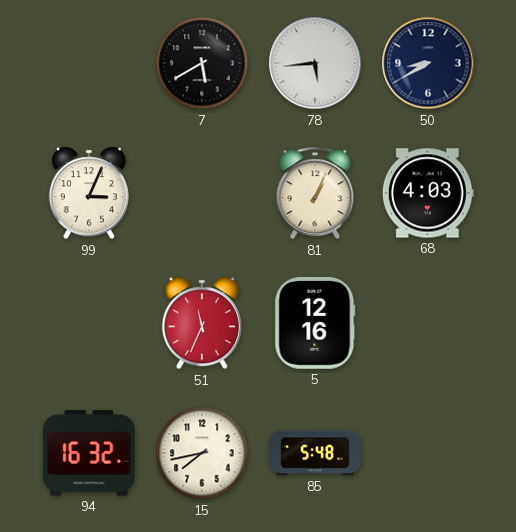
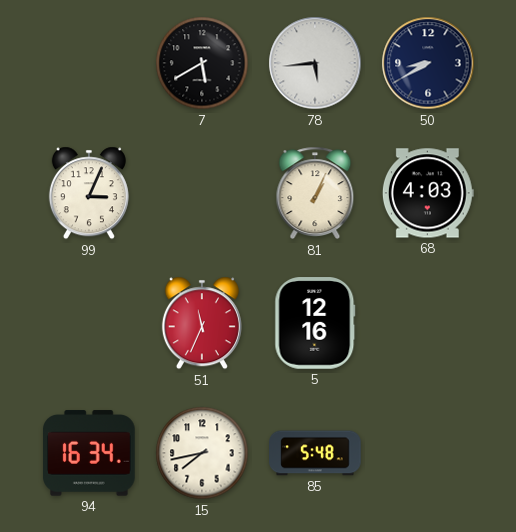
94: 16:32 -> 16:34
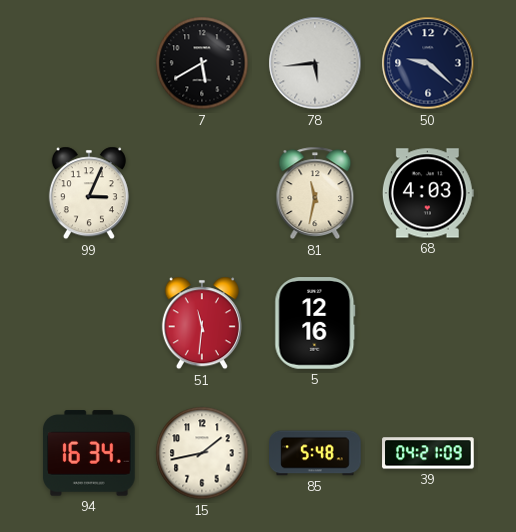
50: 8:40 -> 9:22
81: 1:04 -> 11:32
51: 11:34 -> 11:31
15: 7:43 -> 1:43
39: none -> 04:21
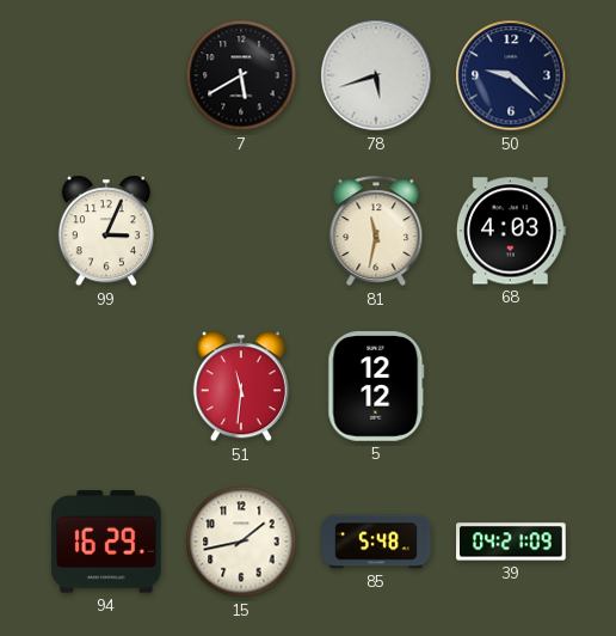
78: 5:44 -> 5:42
5: 12:16 -> 12:12
94: 16:34 -> 16:29
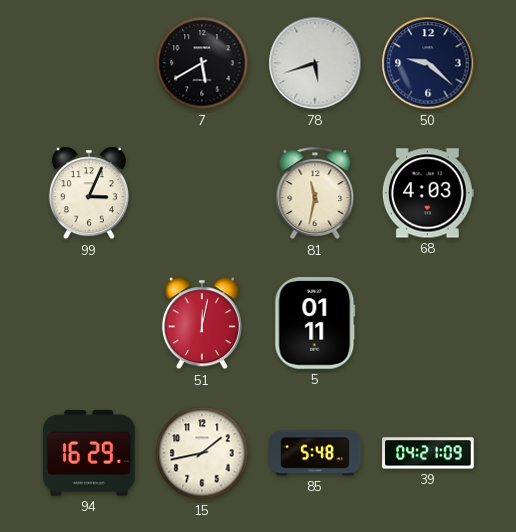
51: 11:31 -> 12:02
5: 12:12 -> 01:11
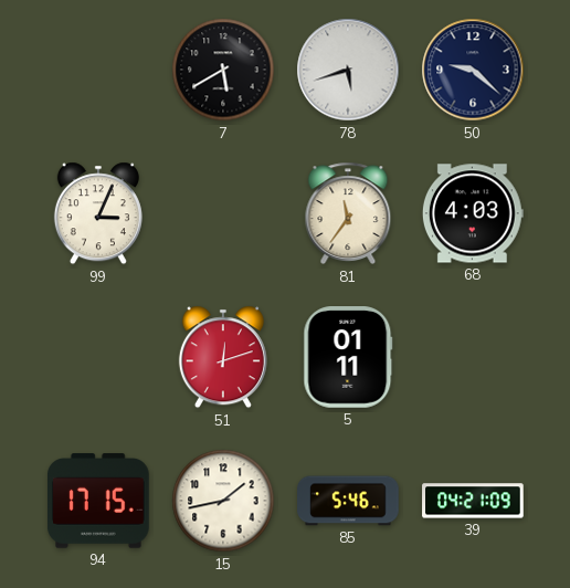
81: 11:32 -> 11:36
51: 12:02 -> 12:12
94: 16:29 -> 17:15
85: 5:48 -> 5:46
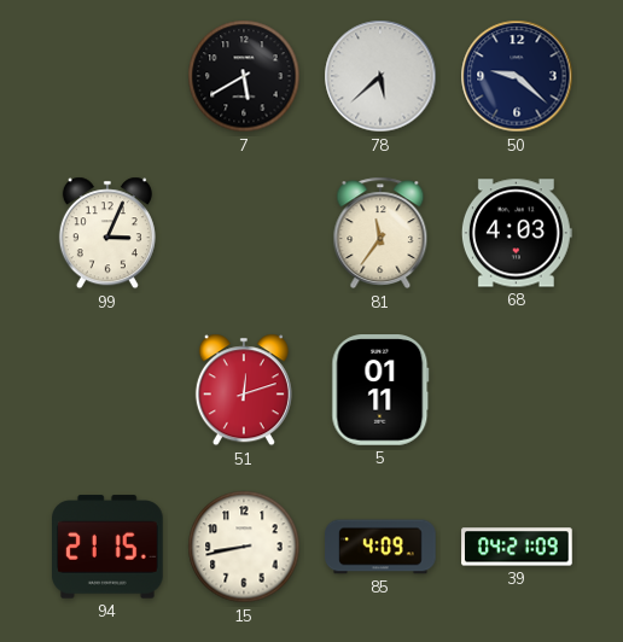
78: 5:42 -> 5:38
94: 17:15 -> 21:15
15: 1:43 -> 8:43
85: 5:46 -> 4:09
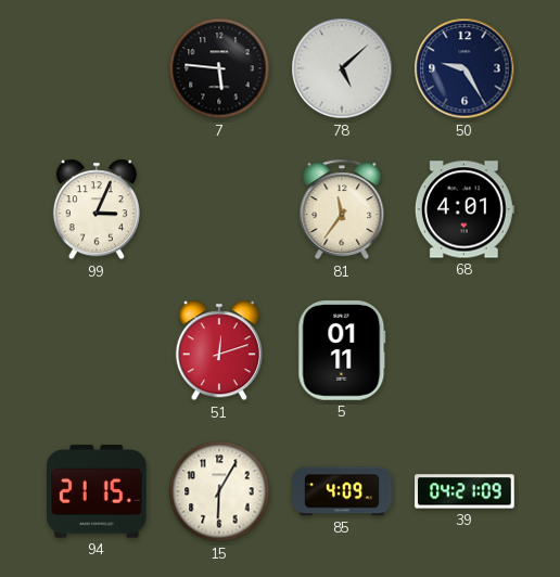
7: 5:40 -> 5:46
78: 5:38 -> 5:08
50: 9:22 -> 9:25
68: 4:03 -> 4:01
15: 8:43 -> 6:05
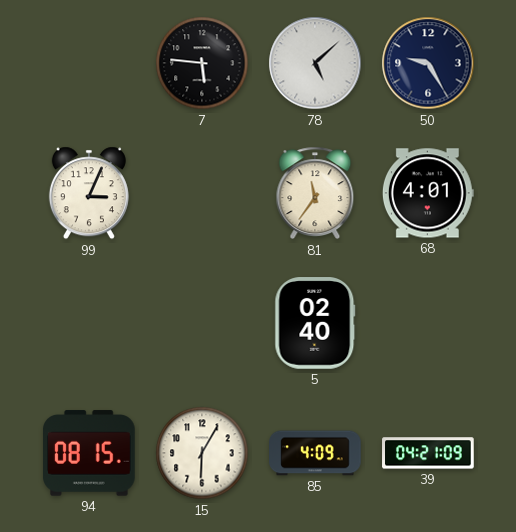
51: 12:12 -> none
5: 01:11 -> 02:40
94: 21:15 -> 08:15
